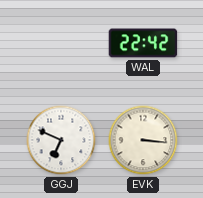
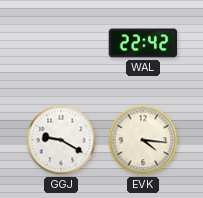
GGJ: 6:49 -> 9:20
EVK: 3:16 -> 4:16
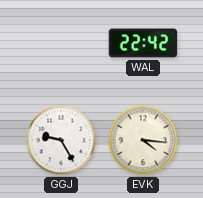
GGJ: 9:20 -> 9:25
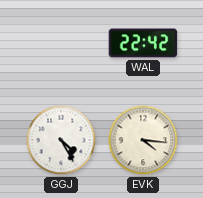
GGJ: 9:25 -> 4:25
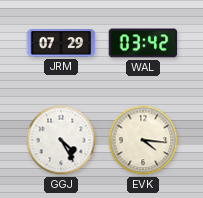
JRM: none -> 07:29
WAL: 22:42 -> 03:42
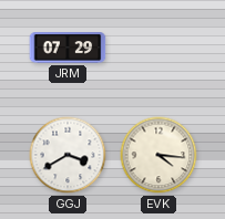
WAL: 03:42 -> none
GGJ: 4:25 -> 3:40
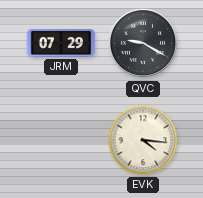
QVC: none -> 9:20
GGJ: 3:40 -> none
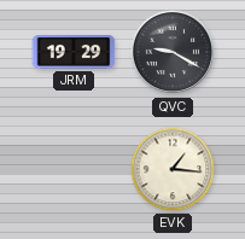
JRM: 07:29 -> 19:29
EVK: 4:16 -> 1:16
